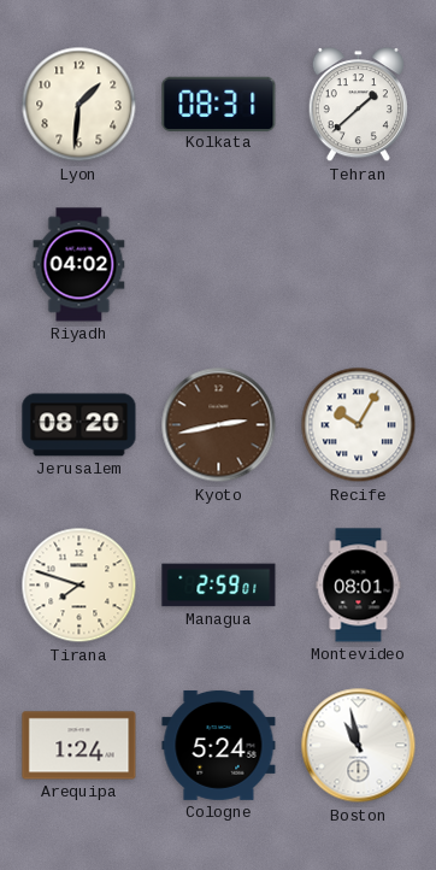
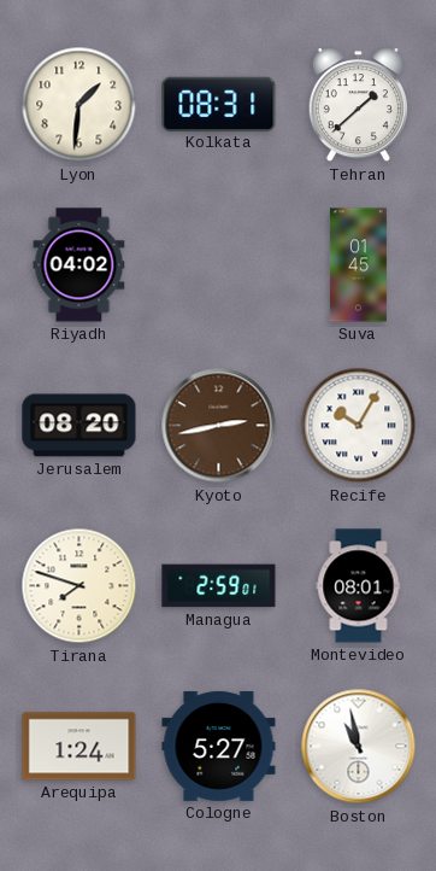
Suva: none -> 01:45
Cologne: 5:24 -> 5:27
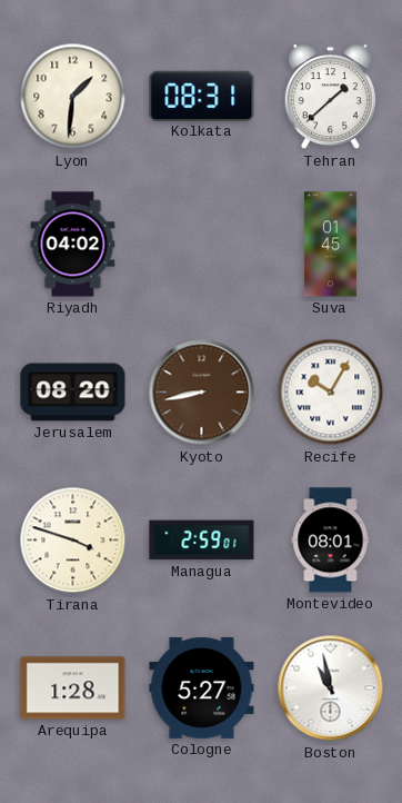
Kyoto: 2:43 -> 8:43
Tirana: 7:48 -> 3:48
Arequipa: 1:24 -> 1:28
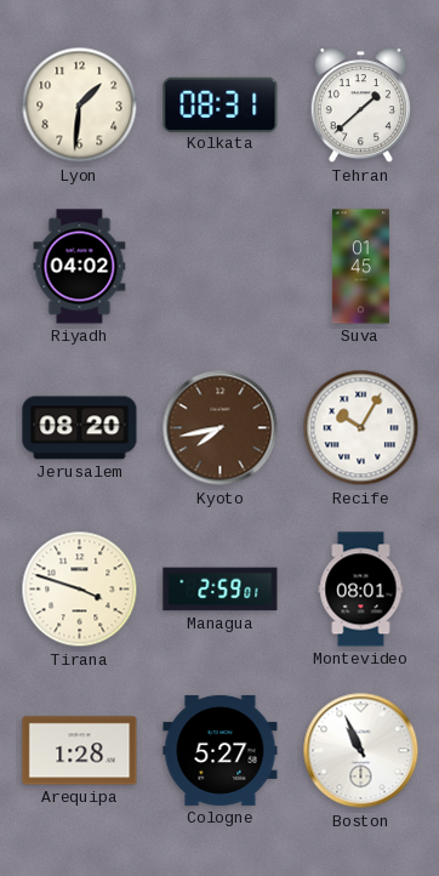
Kyoto: 8:43 -> 7:43
Boston: 10:58 -> 10:56
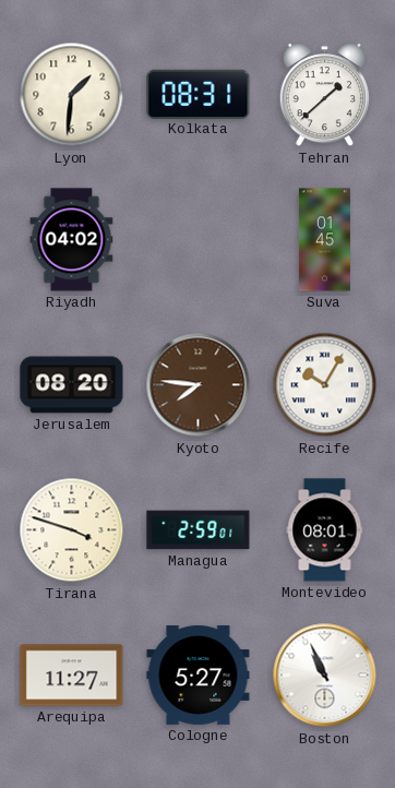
Kyoto: 7:43 -> 7:46
Arequipa: 1:28 -> 11:27
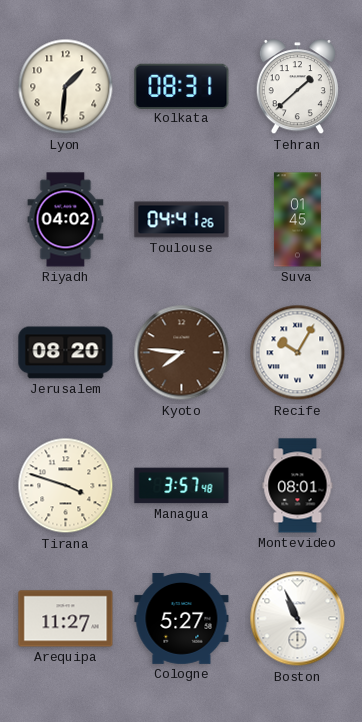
Toulouse: none -> 04:41
Managua: 2:59 -> 3:57
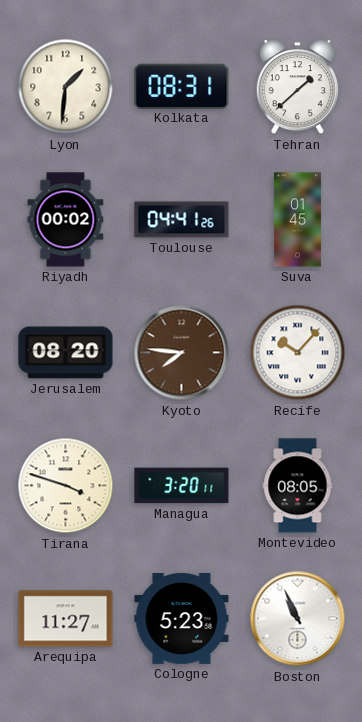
Riyadh: 04:02 -> 00:02
Recife: 10:05 -> 10:07
Managua: 3:57 -> 3:20
Montevideo: 08:01 -> 08:05
Cologne: 5:27 -> 5:23
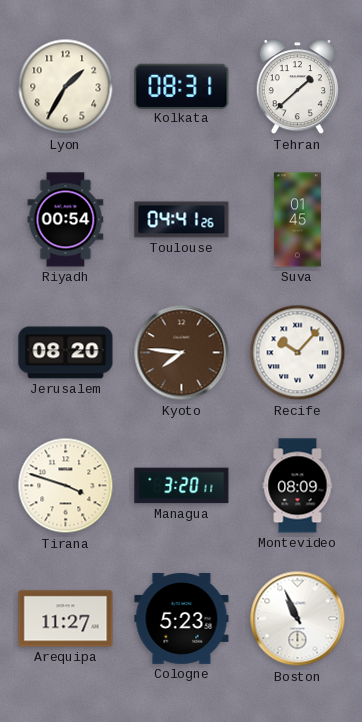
Lyon: 1:31 -> 1:35
Riyadh: 00:02 -> 00:54
Montevideo: 08:05 -> 08:09
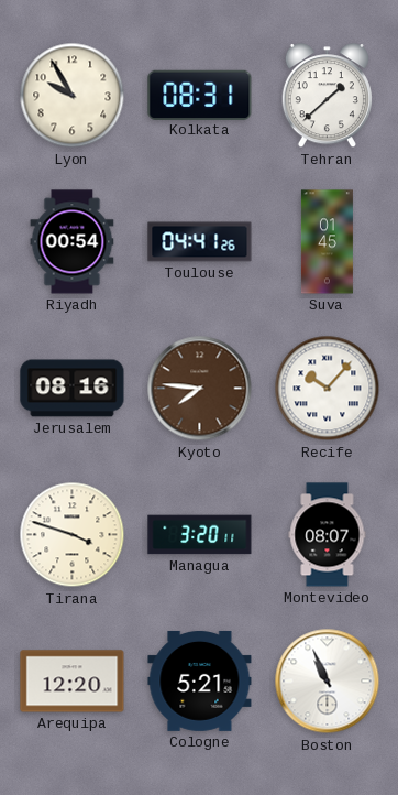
Lyon: 1:35 -> 9:55
Jerusalem: 08:20 -> 08:16
Montevideo: 08:09 -> 08:07
Arequipa: 11:27 -> 12:20
Cologne: 5:23 -> 5:21
